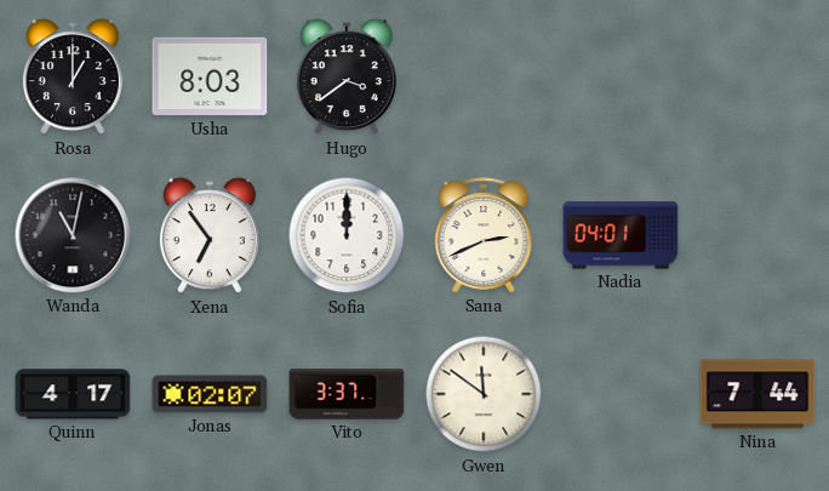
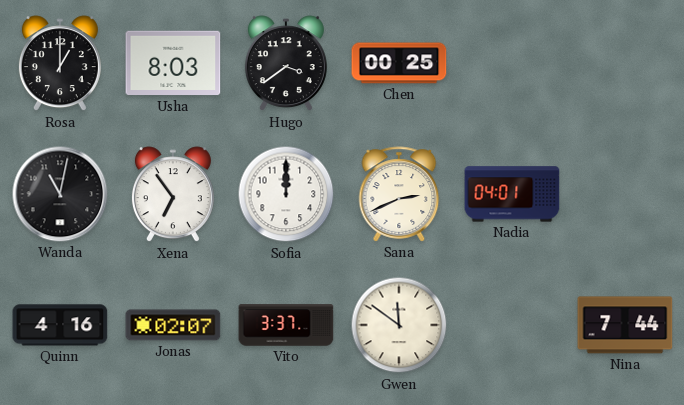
Chen: none -> 00:25
Quinn: 4:17 -> 4:16
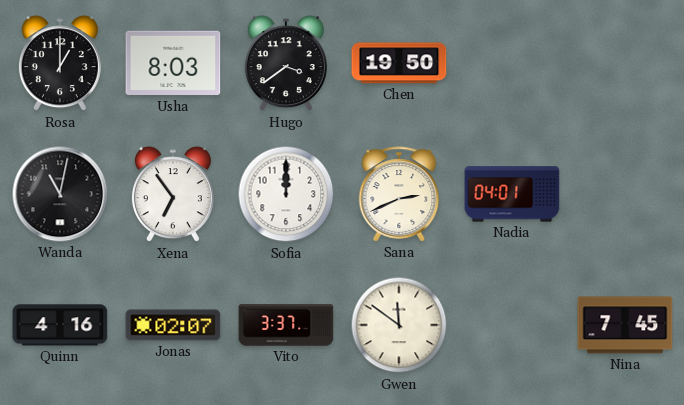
Chen: 00:25 -> 19:50
Nina: 7:44 -> 7:45
